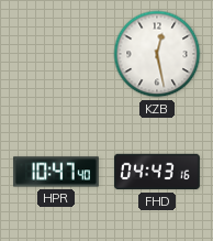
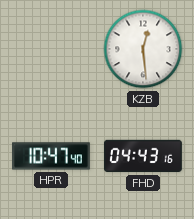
KZB: 12:28 -> 12:29
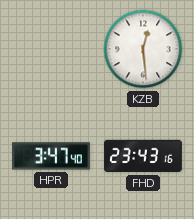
HPR: 10:47 -> 3:47
FHD: 04:43 -> 23:43
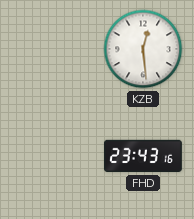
HPR: 3:47 -> none
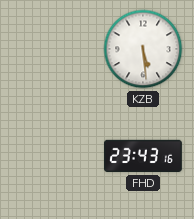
KZB: 12:29 -> 5:29
